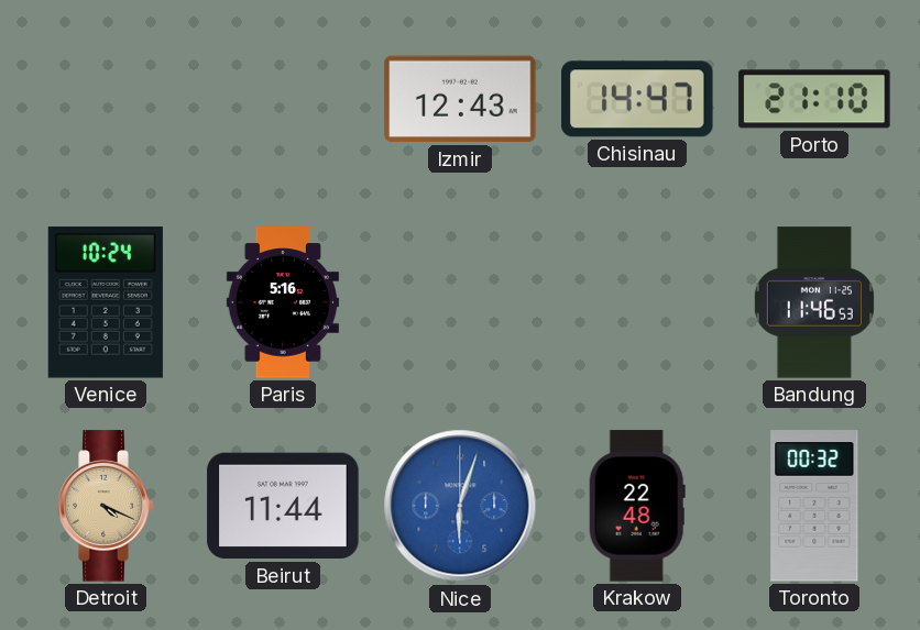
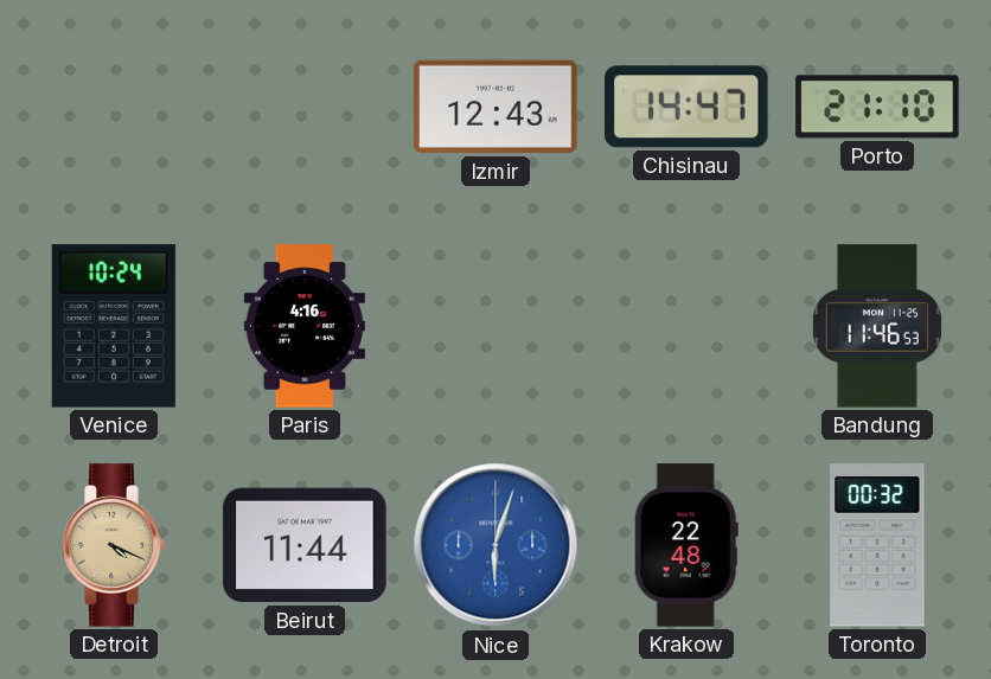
Paris: 5:16 -> 4:16
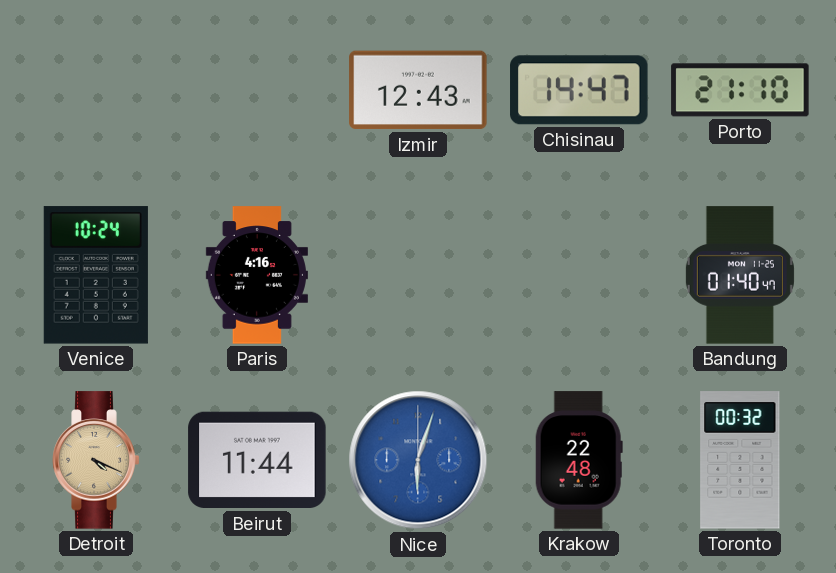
Bandung: 11:46 -> 01:40
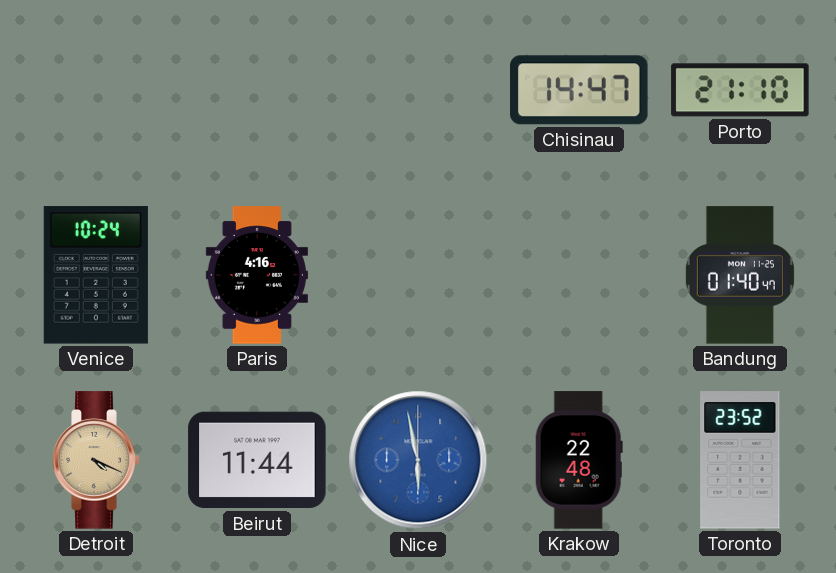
Izmir: 12:43 -> none
Nice: 6:03 -> 5:58
Toronto: 00:32 -> 23:52
